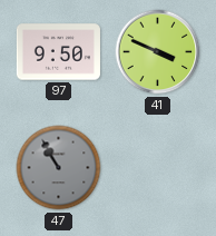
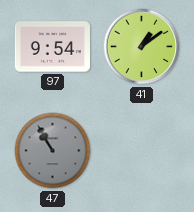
97: 9:50 -> 9:54
41: 3:49 -> 1:09
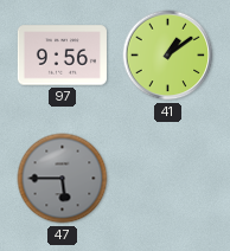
97: 9:54 -> 9:56
47: 10:55 -> 5:45
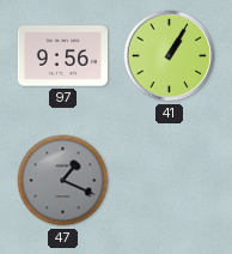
41: 1:09 -> 1:05
47: 5:45 -> 1:19
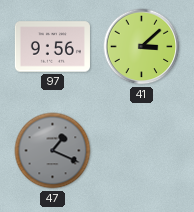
41: 1:05 -> 3:08
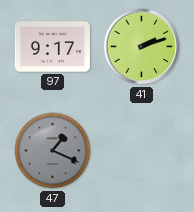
97: 9:56 -> 9:17
41: 3:08 -> 2:12
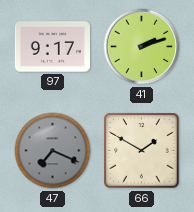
47: 1:19 -> 7:19
66: none -> 1:50
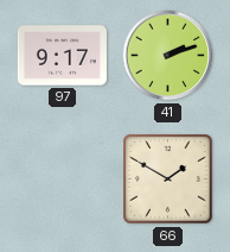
47: 7:19 -> none
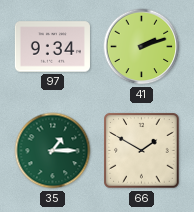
97: 9:17 -> 9:34
35: none -> 1:15
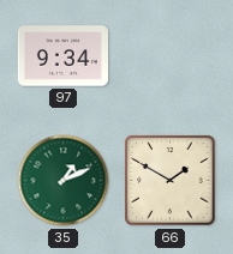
41: 2:12 -> none
35: 1:15 -> 1:11
